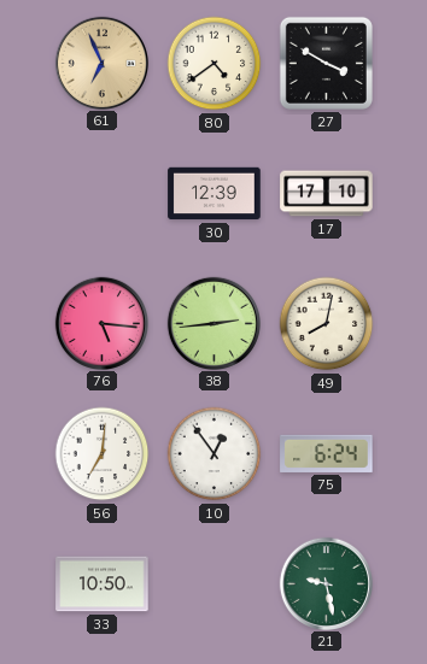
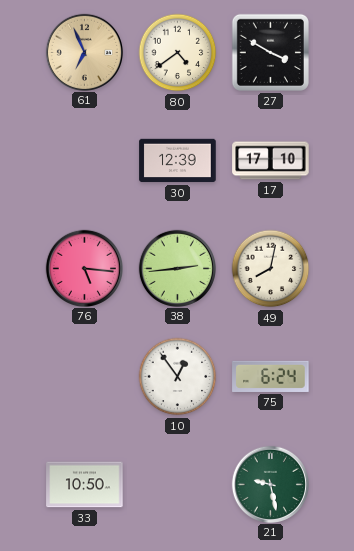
56: 7:01 -> none
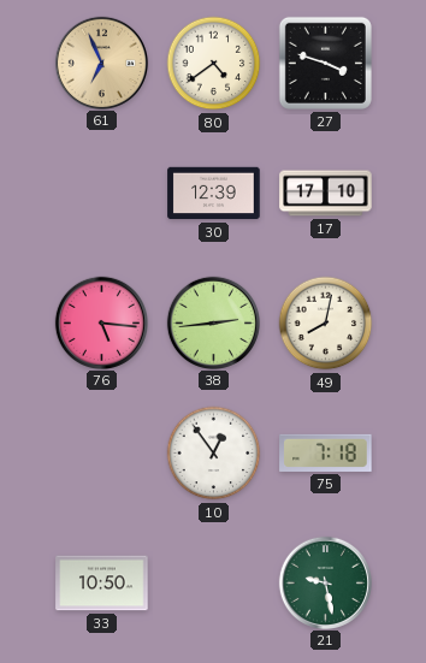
27: 3:50 -> 3:48
75: 6:24 -> 7:18
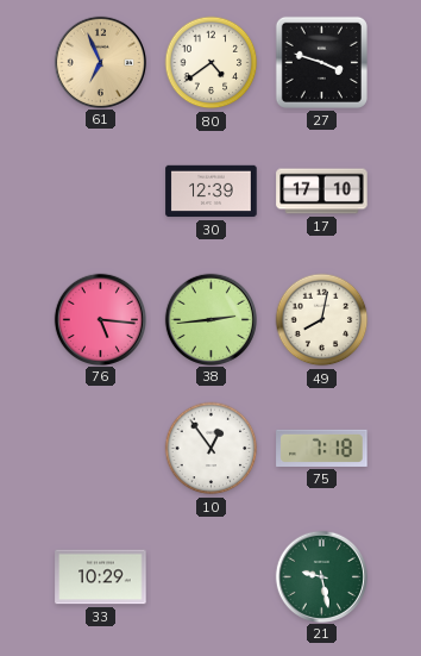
33: 10:50 -> 10:29
